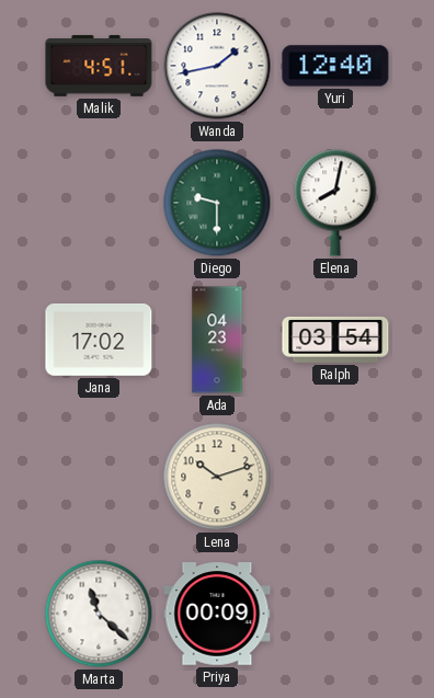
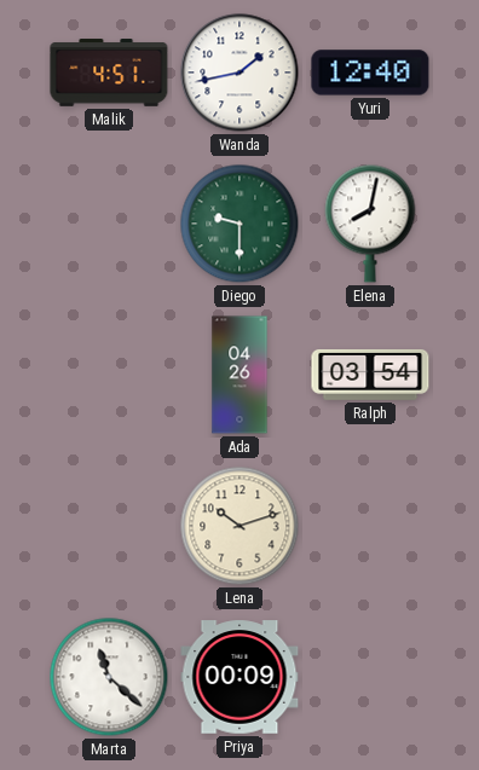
Jana: 17:02 -> none
Ada: 04:23 -> 04:26
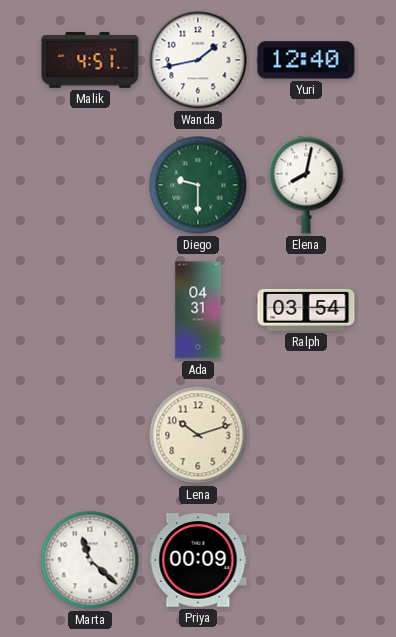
Ada: 04:26 -> 04:31
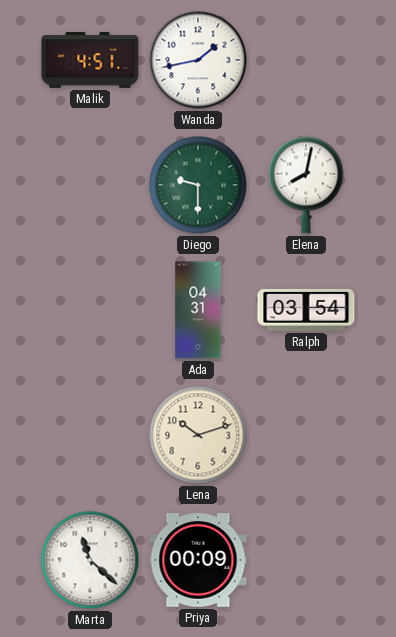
Yuri: 12:40 -> none
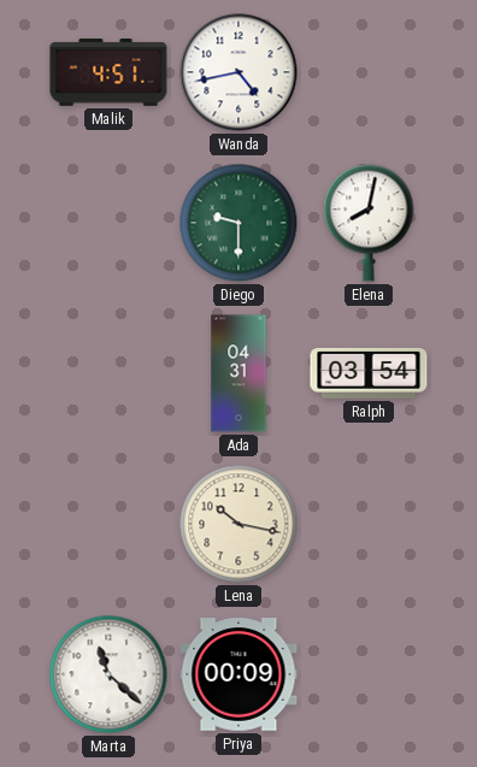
Wanda: 1:43 -> 4:43
Lena: 10:12 -> 10:17
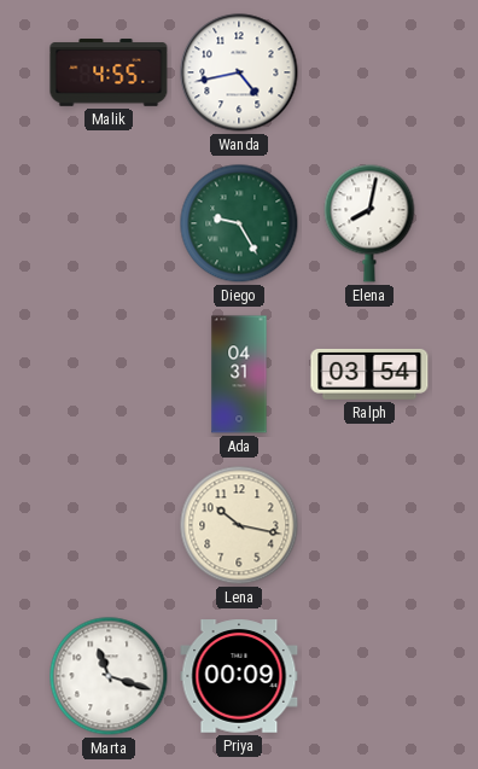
Malik: 4:51 -> 4:55
Diego: 9:30 -> 9:25
Marta: 11:22 -> 11:18
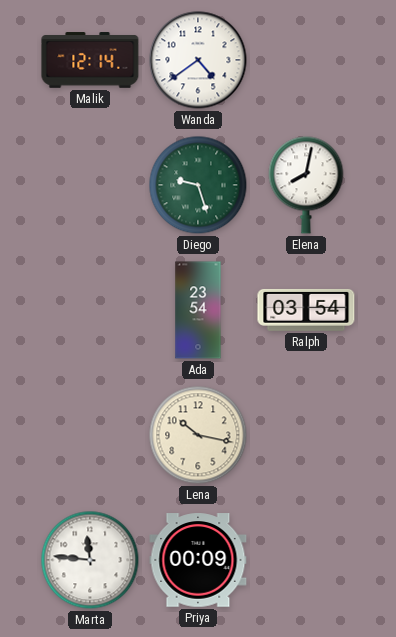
Malik: 4:55 -> 12:14
Wanda: 4:43 -> 4:39
Diego: 9:25 -> 9:27
Ada: 04:31 -> 23:54
Marta: 11:18 -> 11:46
